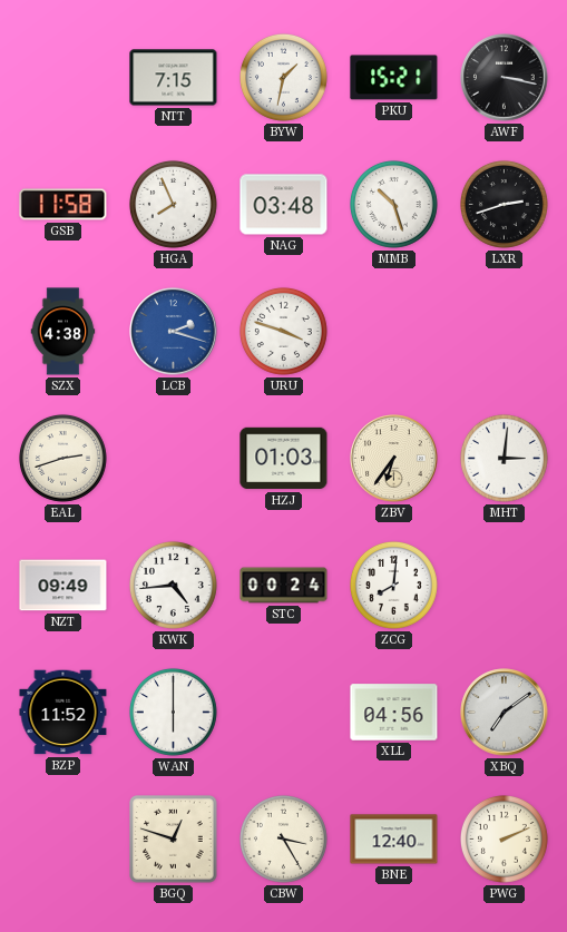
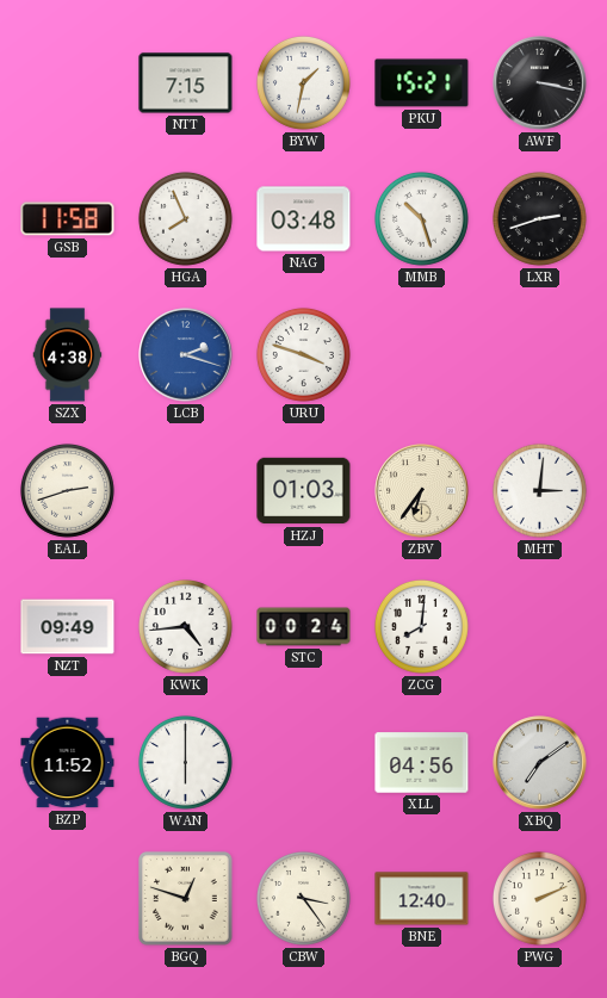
CBW: 3:25 -> 3:24
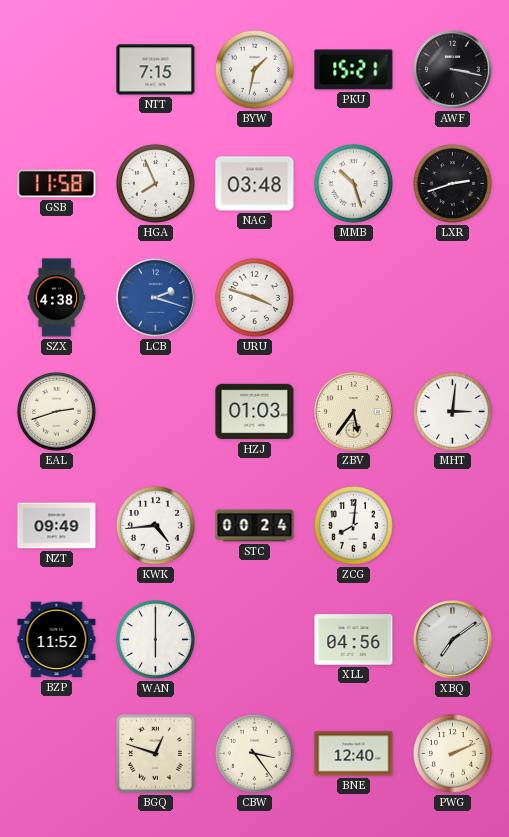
ZBV: 6:36 -> 5:36
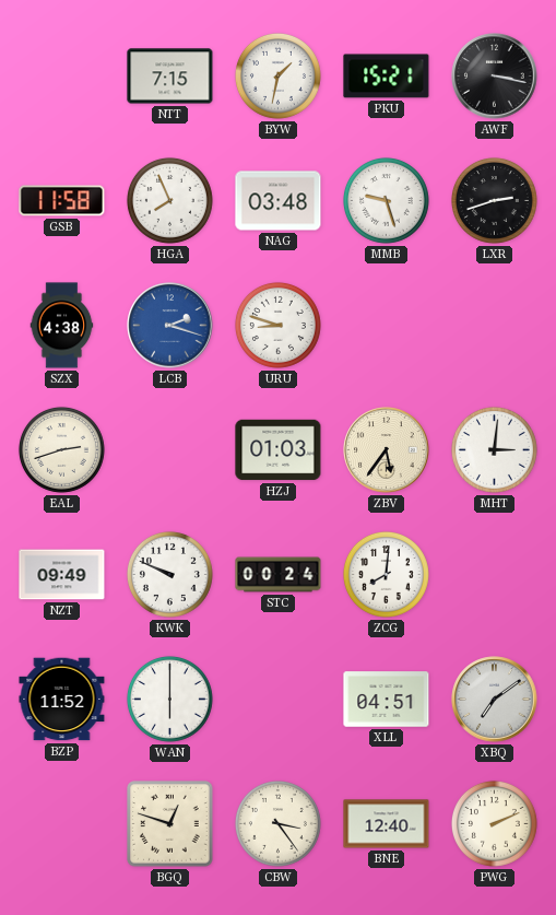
MMB: 10:27 -> 9:27
URU: 3:48 -> 8:48
KWK: 4:44 -> 9:49
XLL: 04:56 -> 04:51
